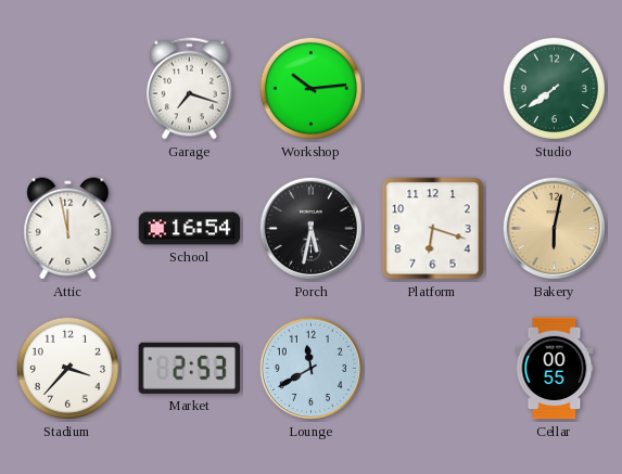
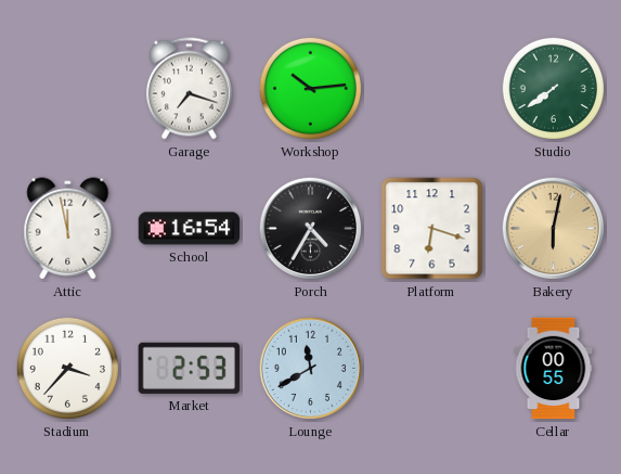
Porch: 5:32 -> 4:35
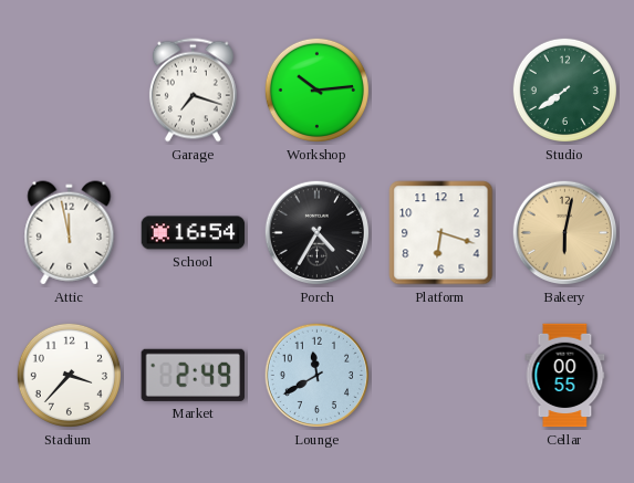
Market: 2:53 -> 2:49
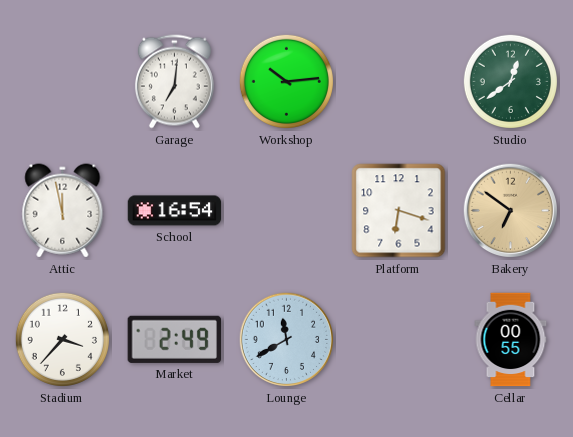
Garage: 7:18 -> 7:01
Studio: 7:39 -> 12:39
Porch: 4:35 -> none
Bakery: 6:02 -> 6:51
